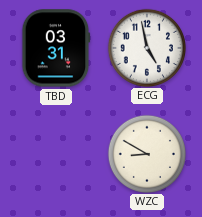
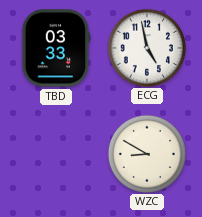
TBD: 03:31 -> 03:33
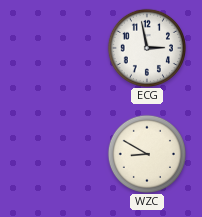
TBD: 03:33 -> none
ECG: 4:58 -> 2:58
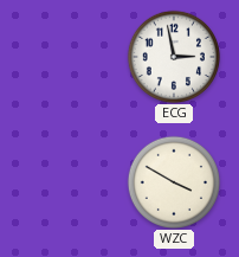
WZC: 8:50 -> 3:50
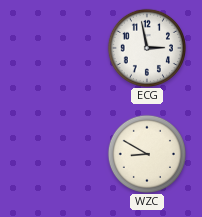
WZC: 3:50 -> 8:50
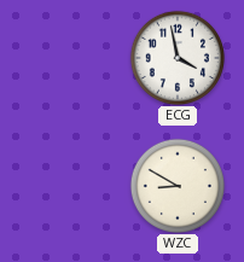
ECG: 2:58 -> 3:58
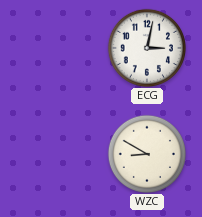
ECG: 3:58 -> 3:02
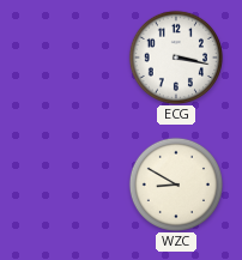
ECG: 3:02 -> 3:17
